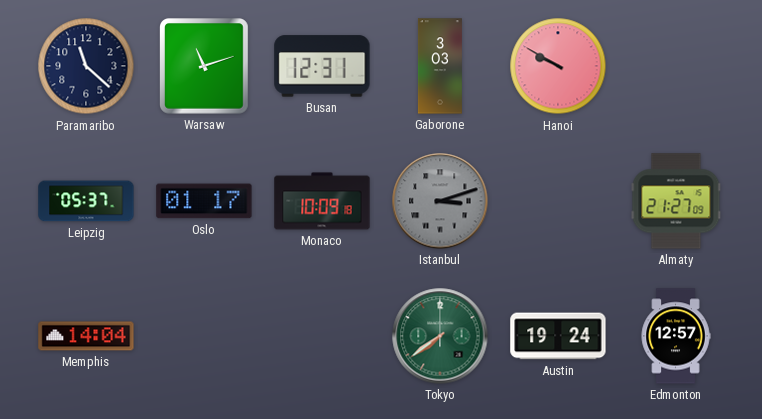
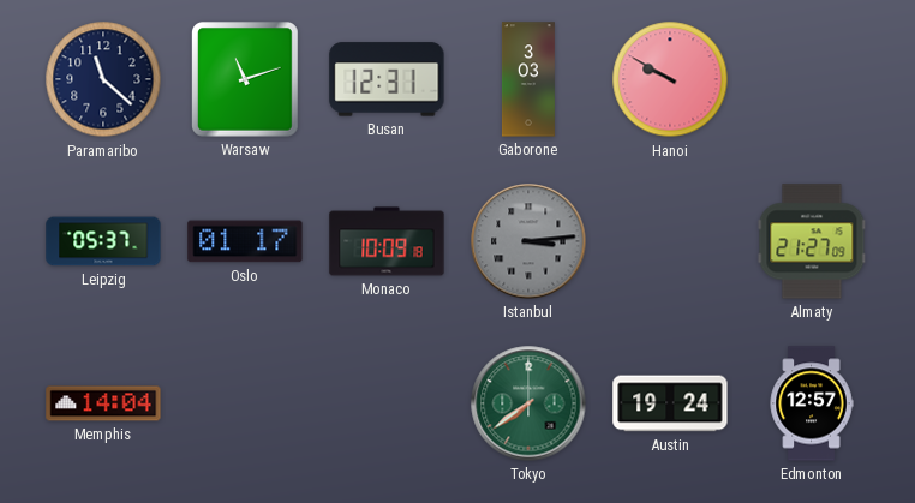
Istanbul: 3:12 -> 3:14
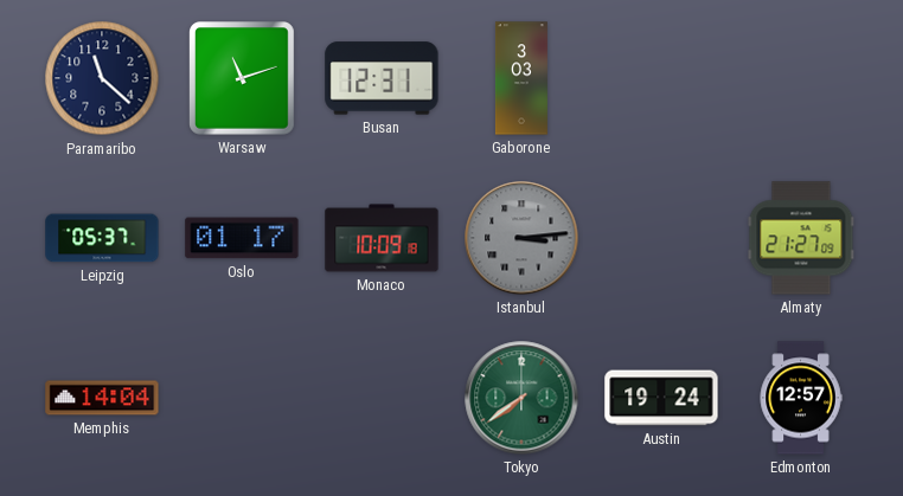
Hanoi: 9:50 -> none
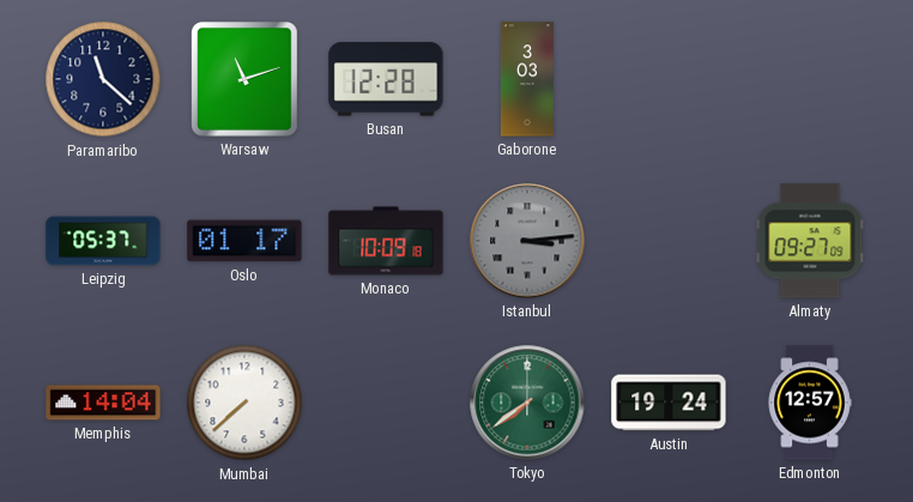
Busan: 12:31 -> 12:28
Almaty: 21:27 -> 09:27
Mumbai: none -> 7:38
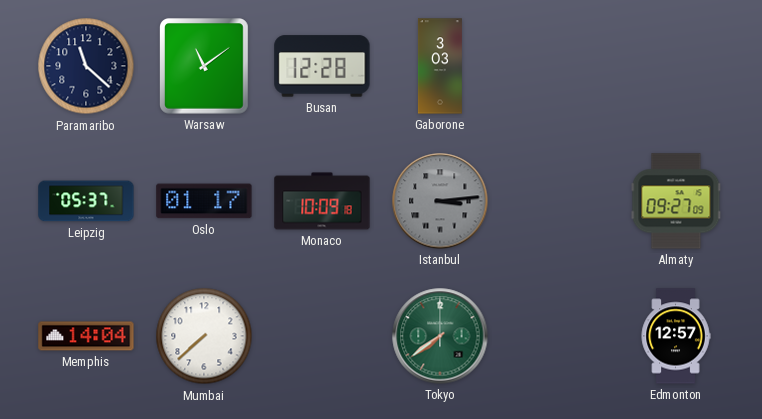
Warsaw: 11:12 -> 11:09
Austin: 19:24 -> none
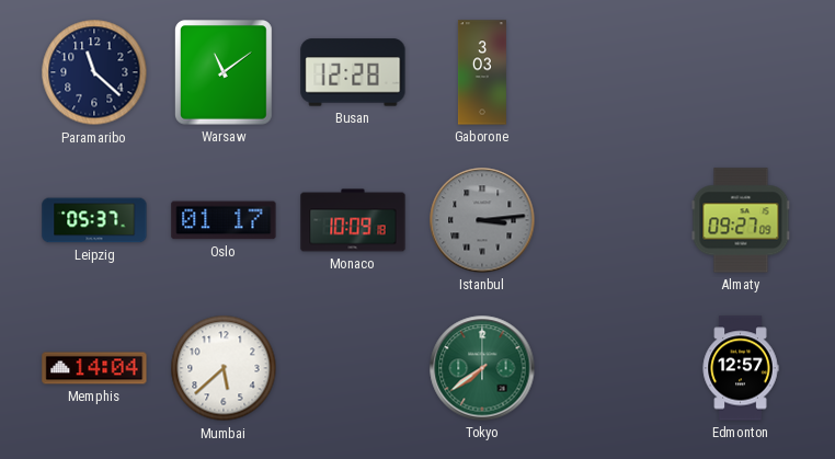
Mumbai: 7:38 -> 5:38
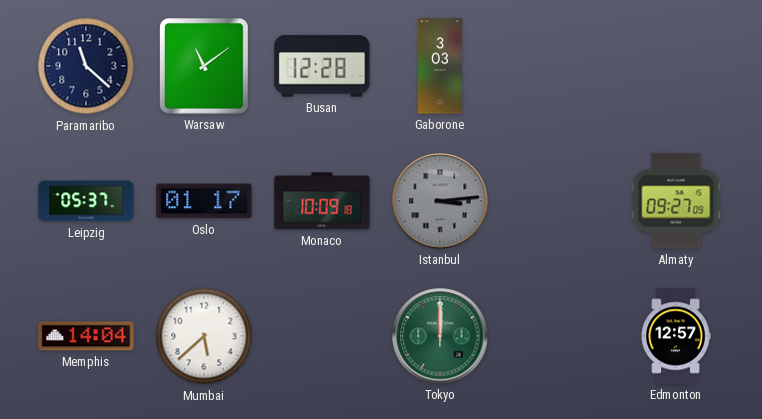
Tokyo: 7:39 -> 12:00
